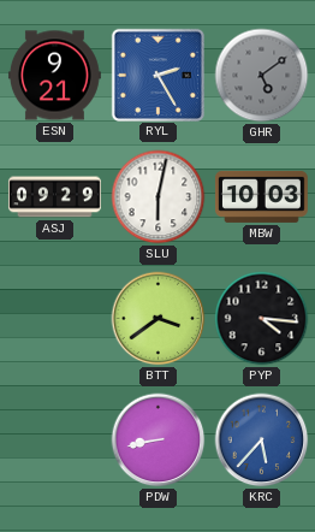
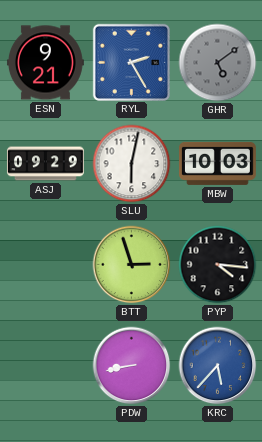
BTT: 3:39 -> 2:57
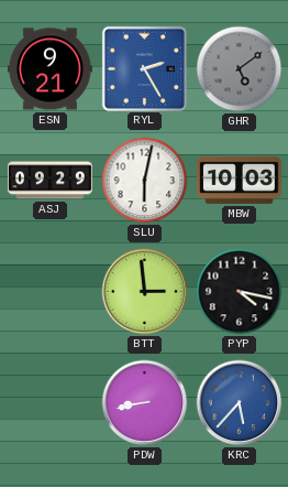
BTT: 2:57 -> 2:59
PYP: 4:16 -> 4:17
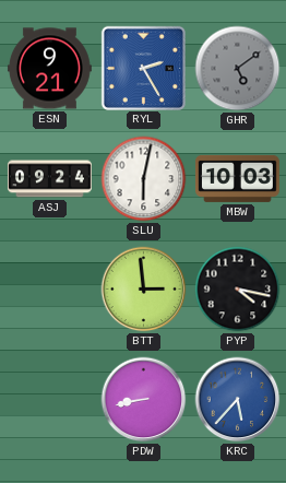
ASJ: 09:29 -> 09:24
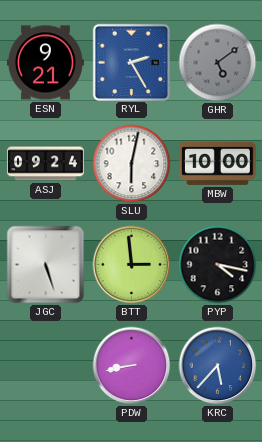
MBW: 10:03 -> 10:00
JGC: none -> 5:27
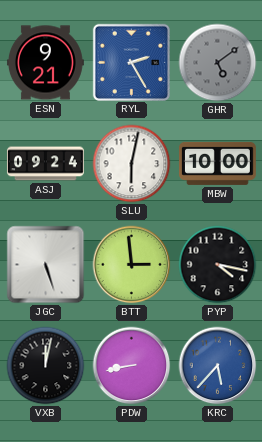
VXB: none -> 12:02
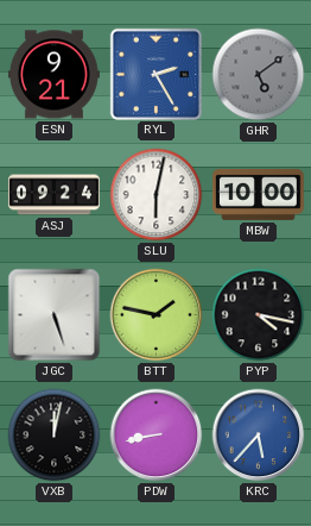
BTT: 2:59 -> 1:47
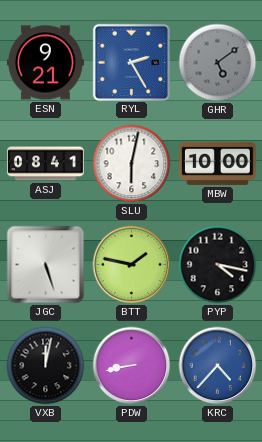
ASJ: 09:24 -> 08:41
KRC: 5:37 -> 4:37
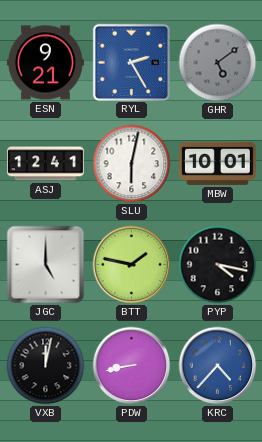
ASJ: 08:41 -> 12:41
MBW: 10:00 -> 10:01
JGC: 5:27 -> 5:00
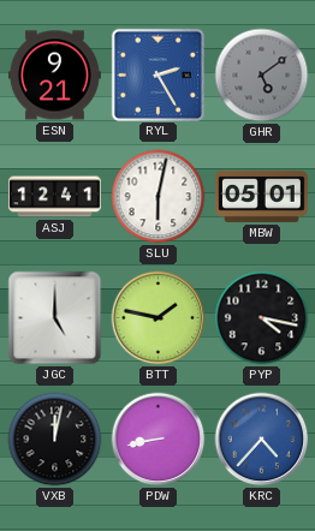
MBW: 10:01 -> 05:01
